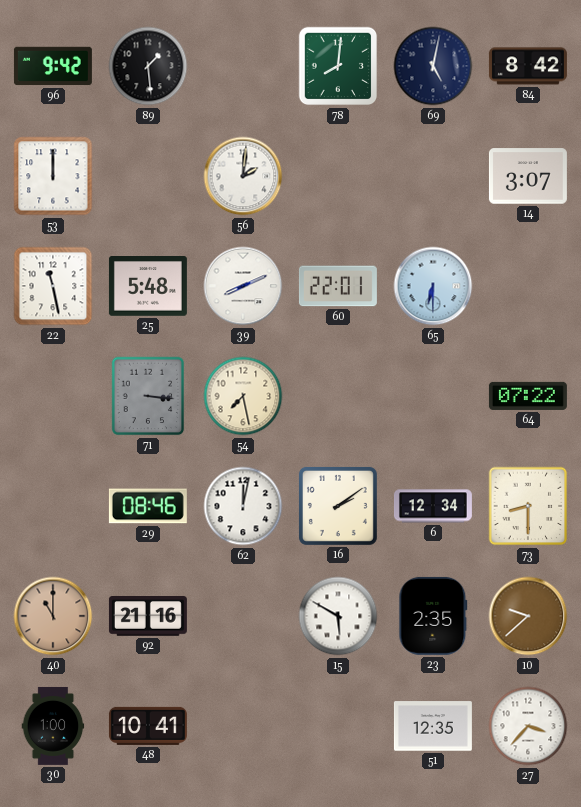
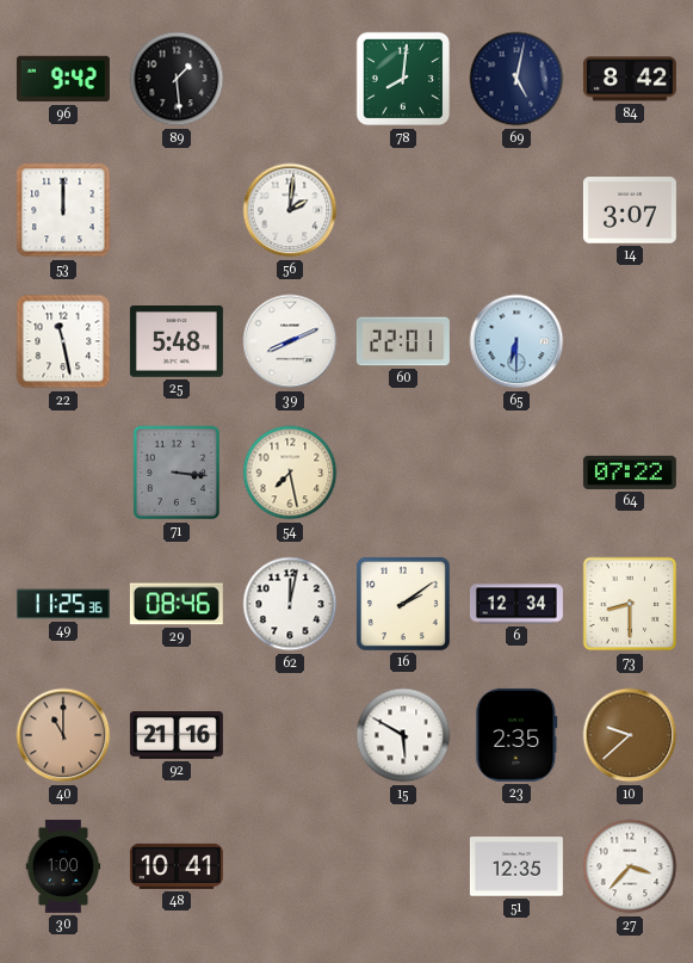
49: none -> 11:25
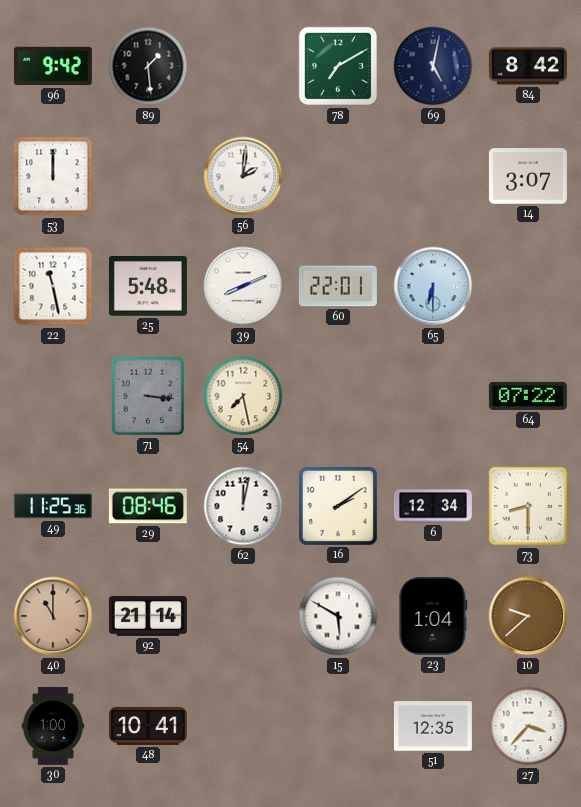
78: 8:01 -> 7:10
92: 21:16 -> 21:14
23: 2:35 -> 1:04
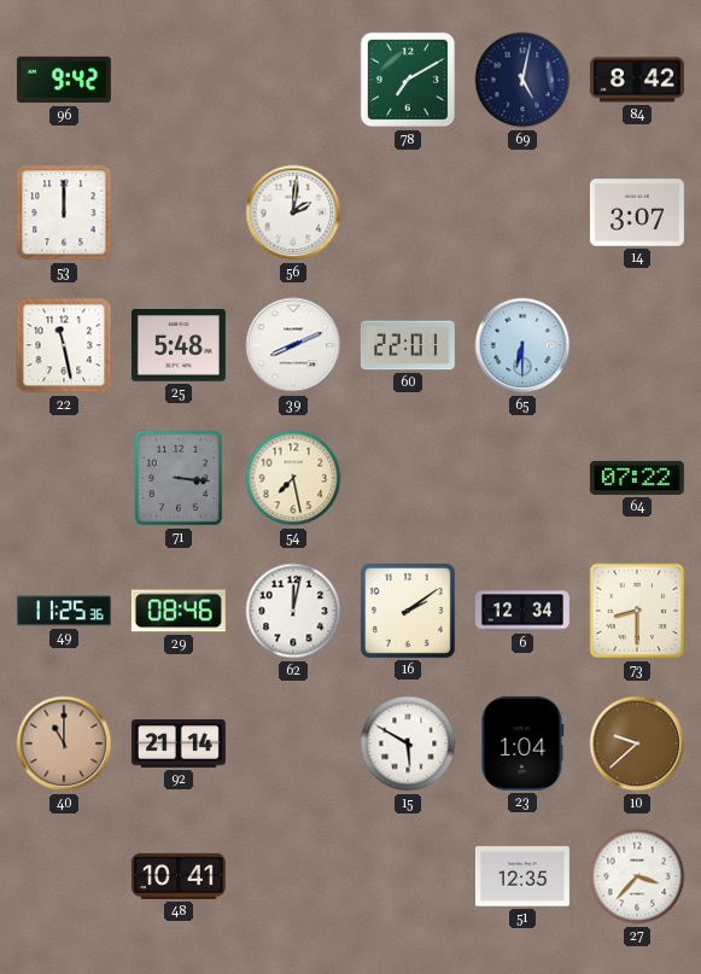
89: 1:29 -> none
30: 1:00 -> none
